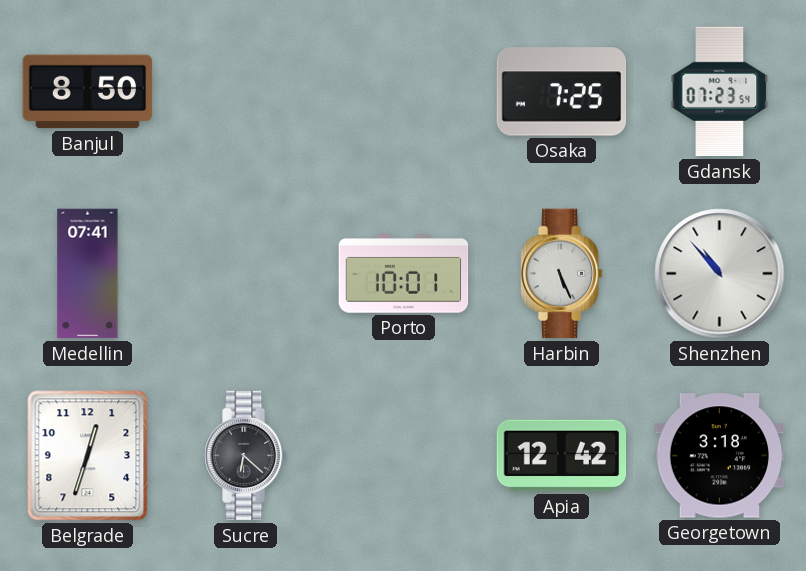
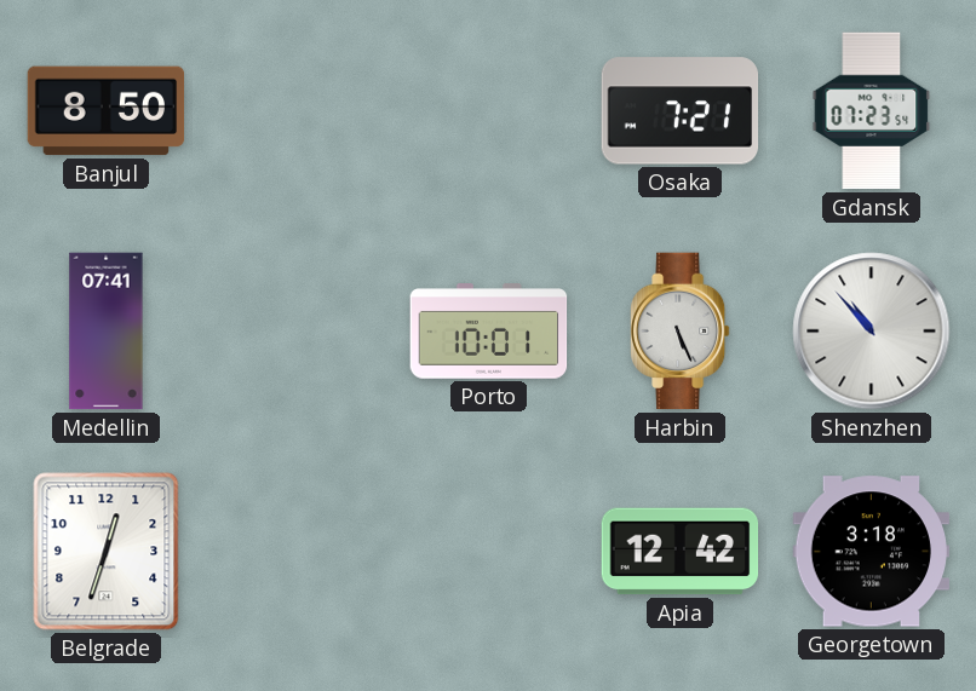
Osaka: 7:25 -> 7:21
Sucre: 6:22 -> none
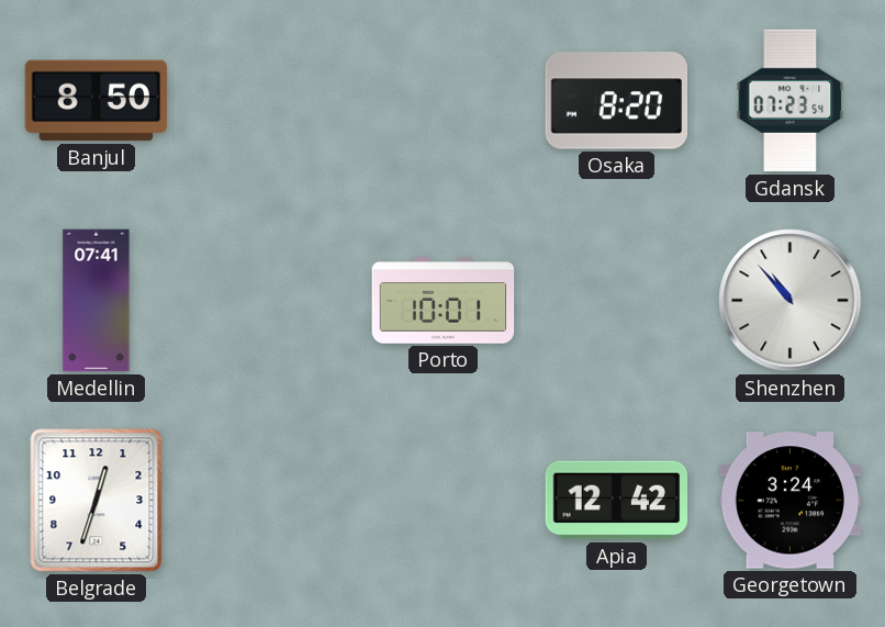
Osaka: 7:21 -> 8:20
Harbin: 5:26 -> none
Georgetown: 3:18 -> 3:24
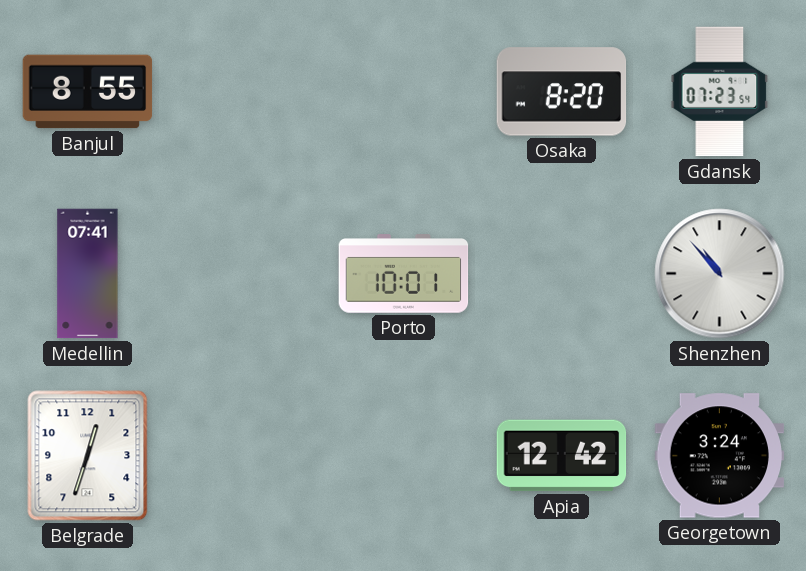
Banjul: 8:50 -> 8:55
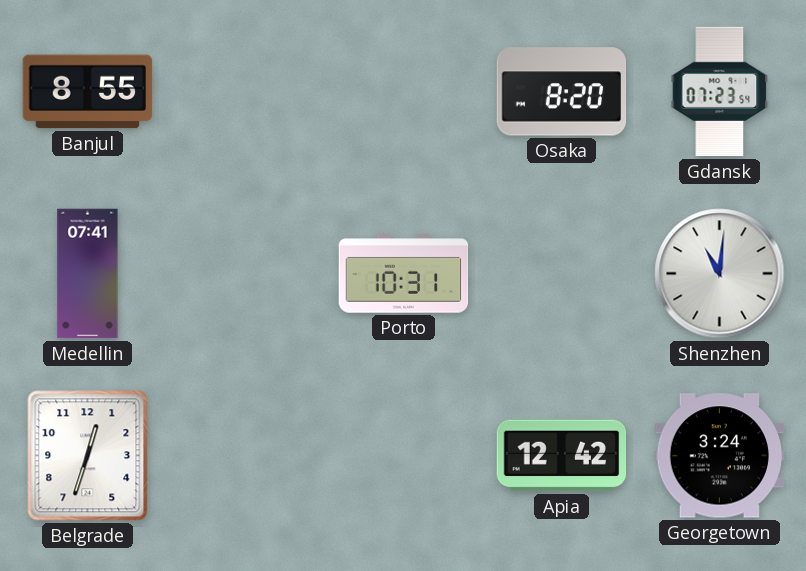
Porto: 10:01 -> 10:31
Shenzhen: 10:53 -> 11:01
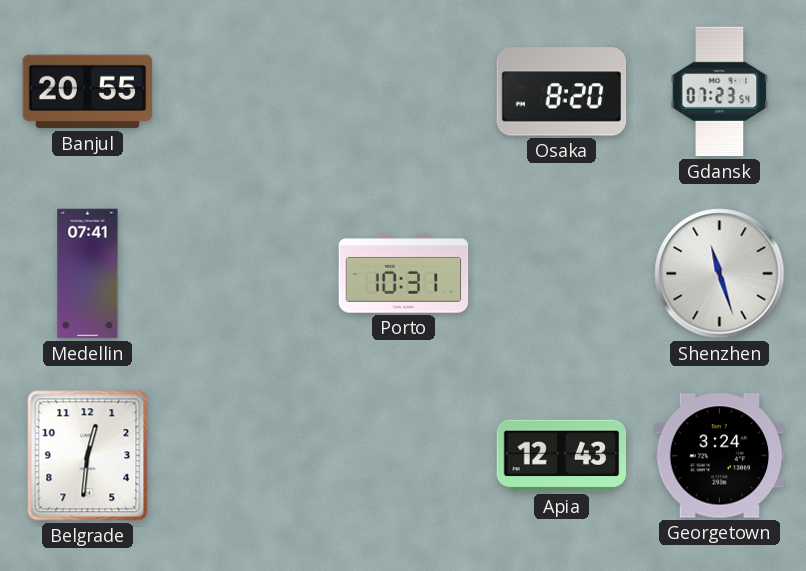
Banjul: 8:55 -> 20:55
Shenzhen: 11:01 -> 11:27
Belgrade: 12:33 -> 12:31
Apia: 12:42 -> 12:43
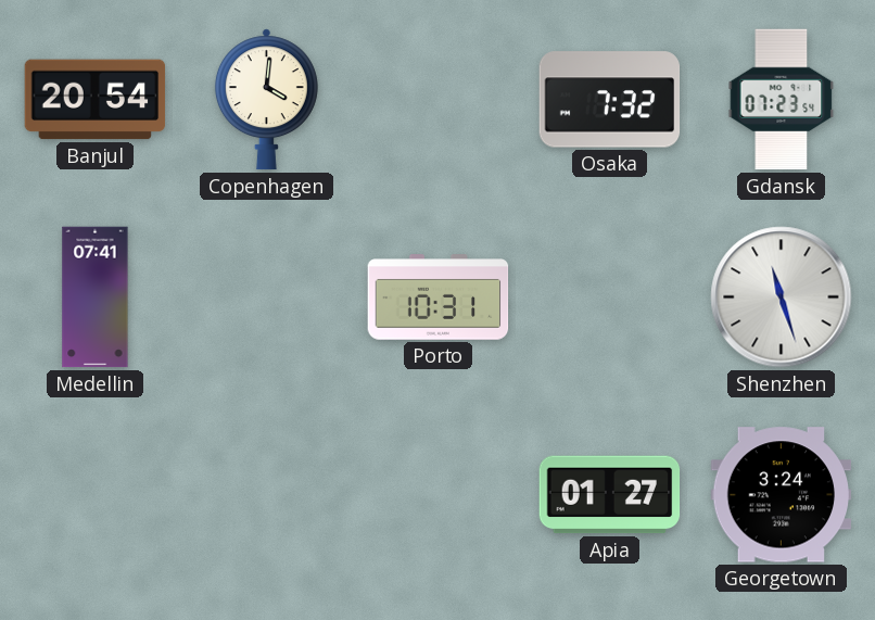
Banjul: 20:55 -> 20:54
Copenhagen: none -> 4:01
Osaka: 8:20 -> 7:32
Belgrade: 12:31 -> none
Apia: 12:43 -> 01:27
